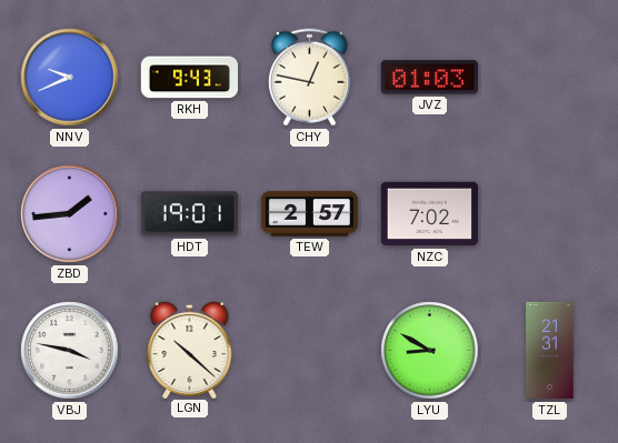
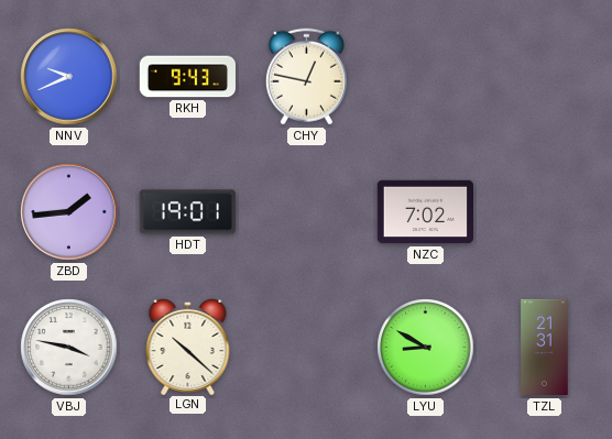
JVZ: 01:03 -> none
TEW: 2:57 -> none
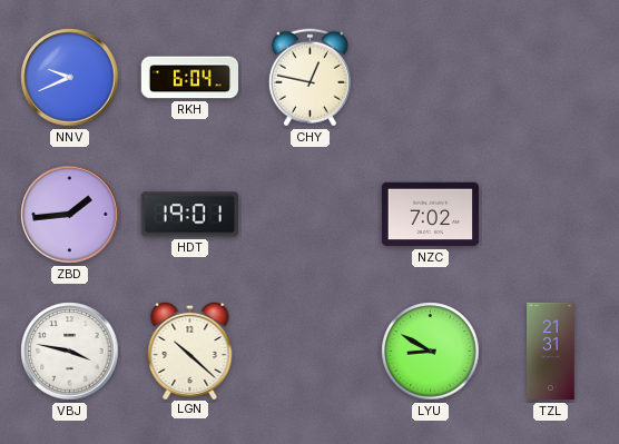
RKH: 9:43 -> 6:04
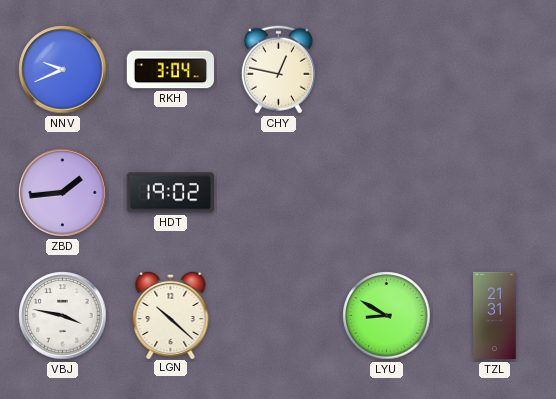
RKH: 6:04 -> 3:04
HDT: 19:01 -> 19:02
NZC: 7:02 -> none
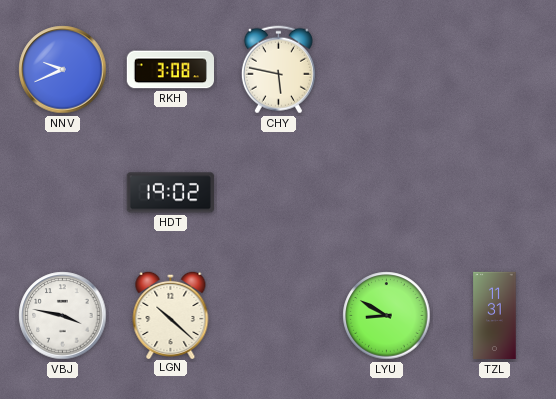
RKH: 3:04 -> 3:08
CHY: 12:47 -> 5:47
ZBD: 1:44 -> none
TZL: 21:31 -> 11:31
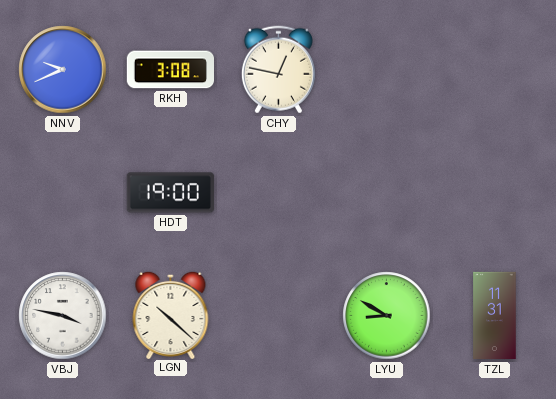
CHY: 5:47 -> 12:47
HDT: 19:02 -> 19:00
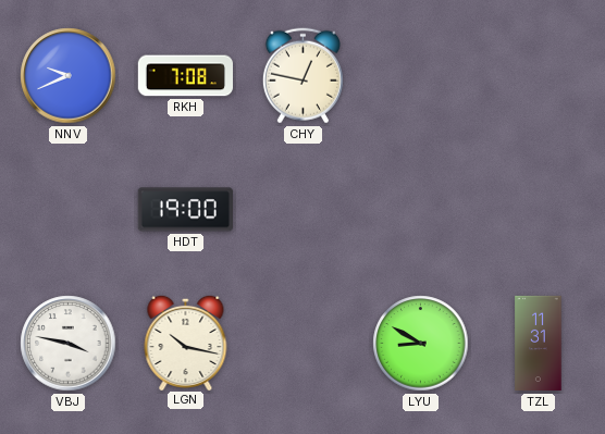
RKH: 3:08 -> 7:08
LGN: 10:22 -> 10:17
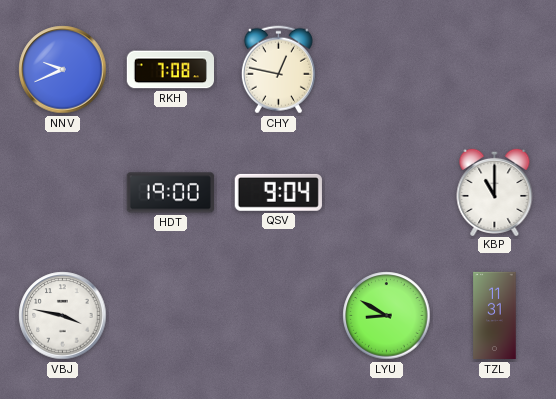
QSV: none -> 9:04
KBP: none -> 11:00
LGN: 10:17 -> none
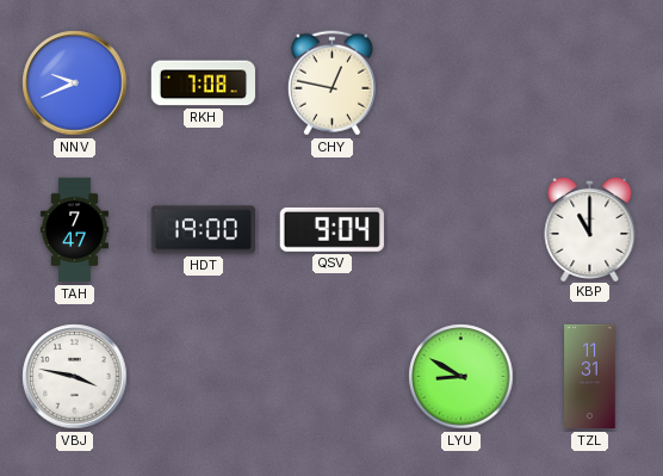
TAH: none -> 7:47
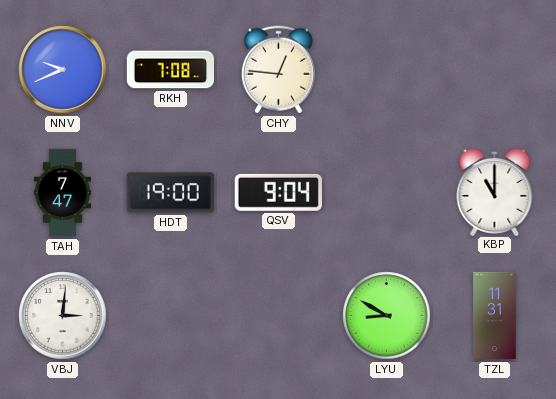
CHY: 12:47 -> 12:46
VBJ: 3:47 -> 3:01
